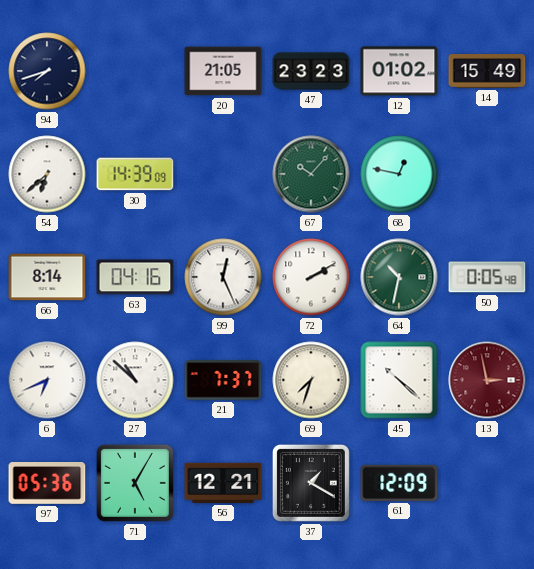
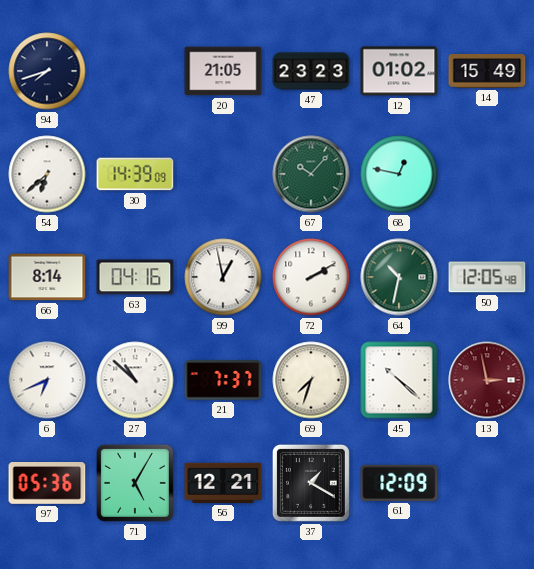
99: 12:26 -> 12:58
50: 0:05 -> 12:05
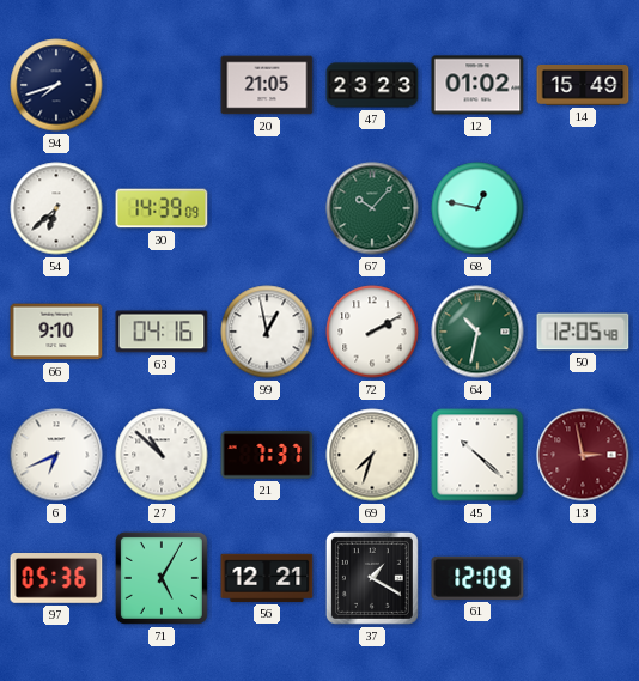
66: 8:14 -> 9:10
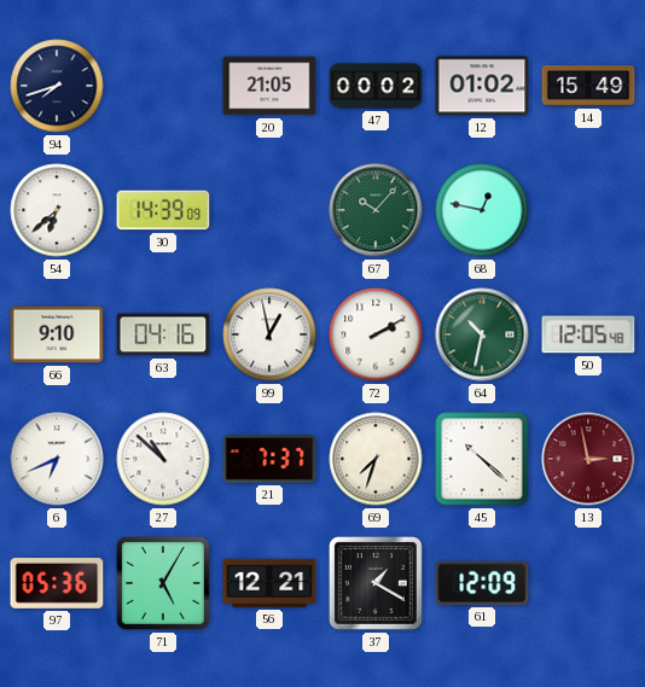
47: 23:23 -> 00:02
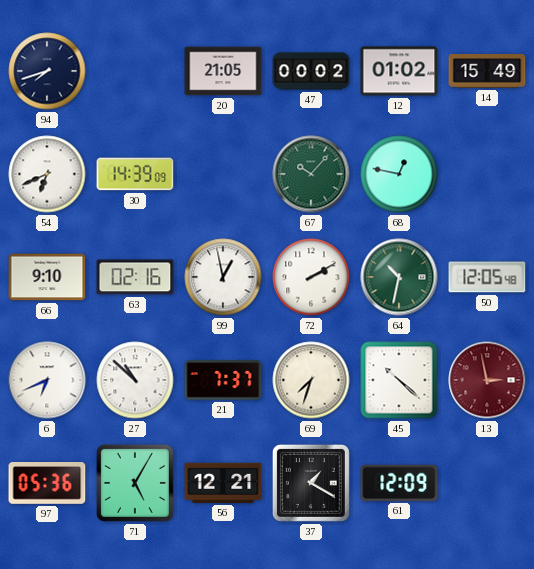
54: 6:38 -> 6:41
63: 04:16 -> 02:16
